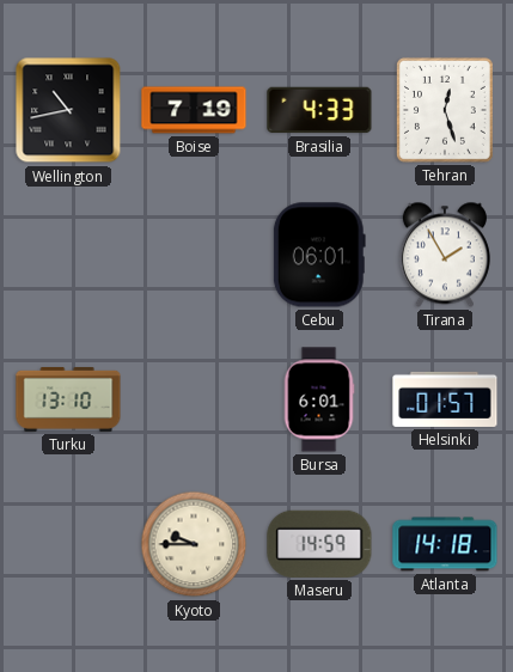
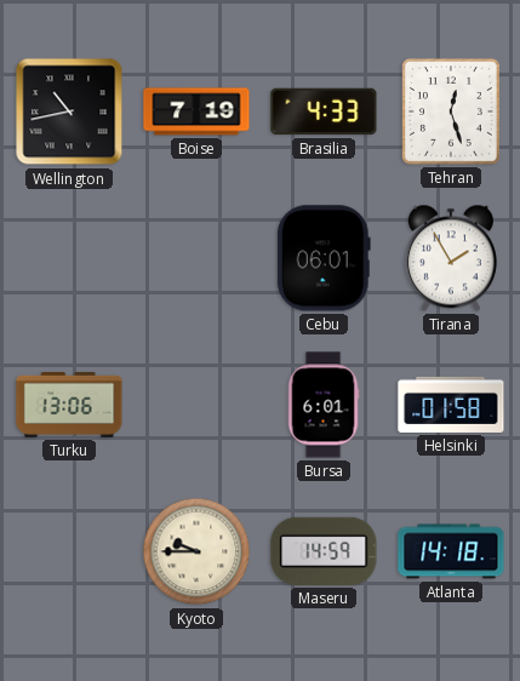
Turku: 13:10 -> 13:06
Helsinki: 01:57 -> 01:58
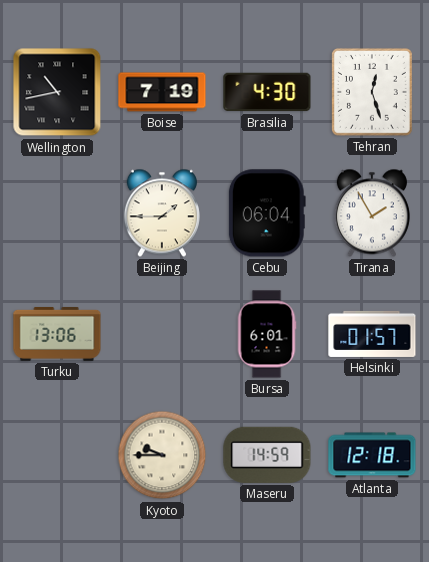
Brasilia: 4:33 -> 4:30
Beijing: none -> 1:45
Cebu: 06:01 -> 06:04
Helsinki: 01:58 -> 01:57
Atlanta: 14:18 -> 12:18
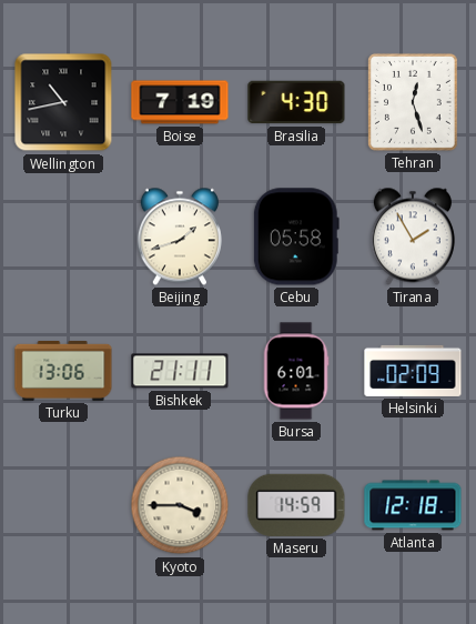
Beijing: 1:45 -> 1:42
Cebu: 06:04 -> 05:58
Bishkek: none -> 21:11
Helsinki: 01:57 -> 02:09
Kyoto: 9:45 -> 3:45
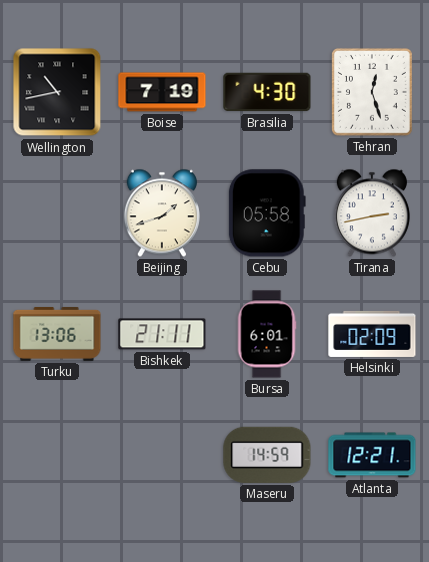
Tirana: 1:55 -> 2:43
Kyoto: 3:45 -> none
Atlanta: 12:18 -> 12:21
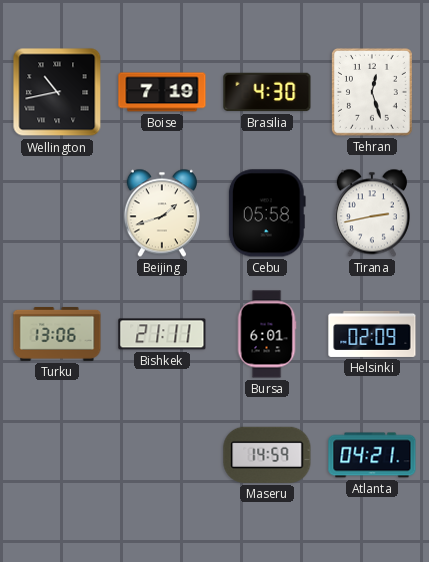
Atlanta: 12:21 -> 04:21
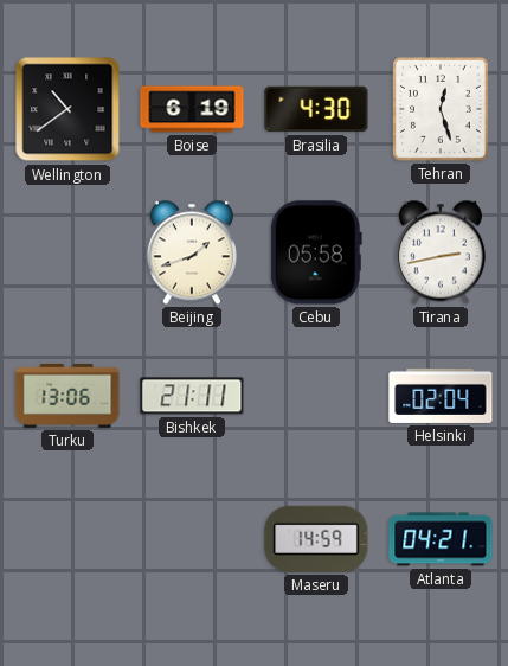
Wellington: 10:43 -> 10:39
Boise: 7:19 -> 6:19
Bursa: 6:01 -> none
Helsinki: 02:09 -> 02:04
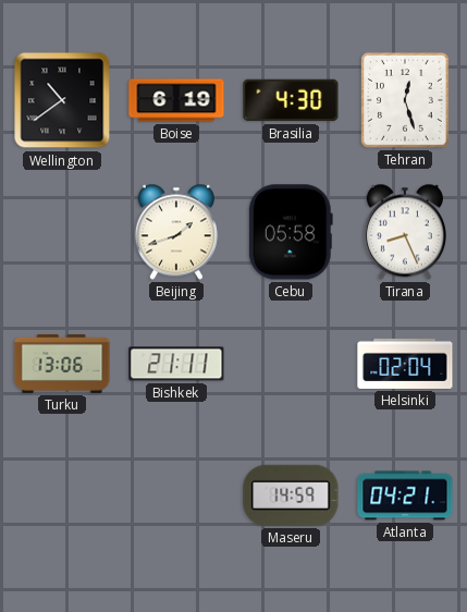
Tirana: 2:43 -> 8:26
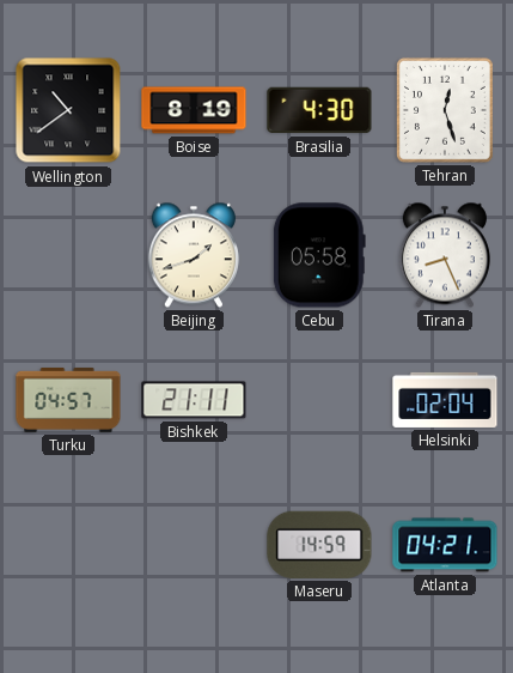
Boise: 6:19 -> 8:19
Turku: 13:06 -> 04:57
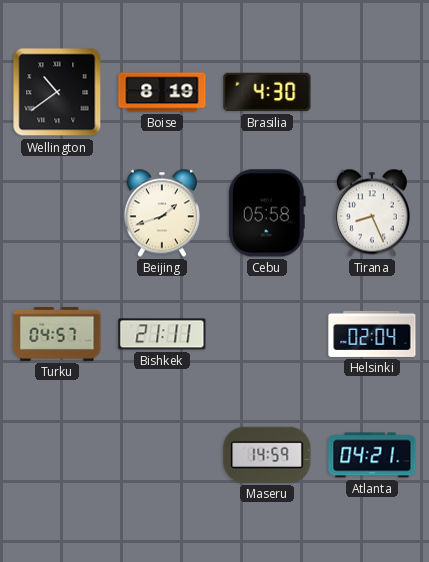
Tehran: 12:27 -> none
